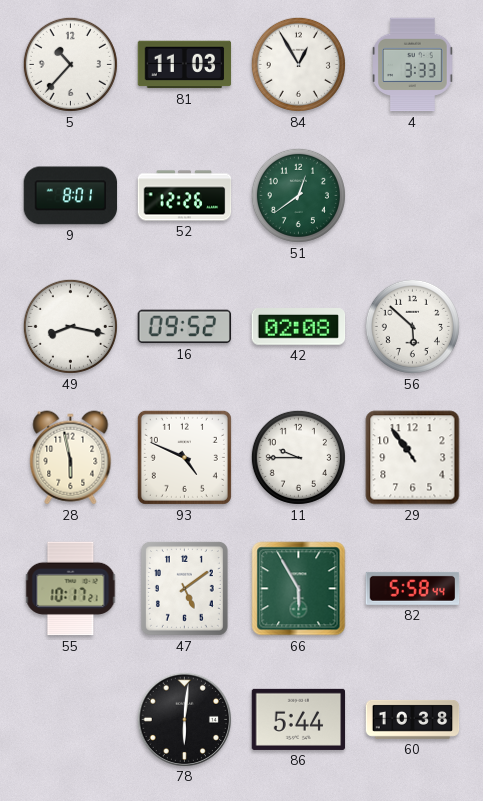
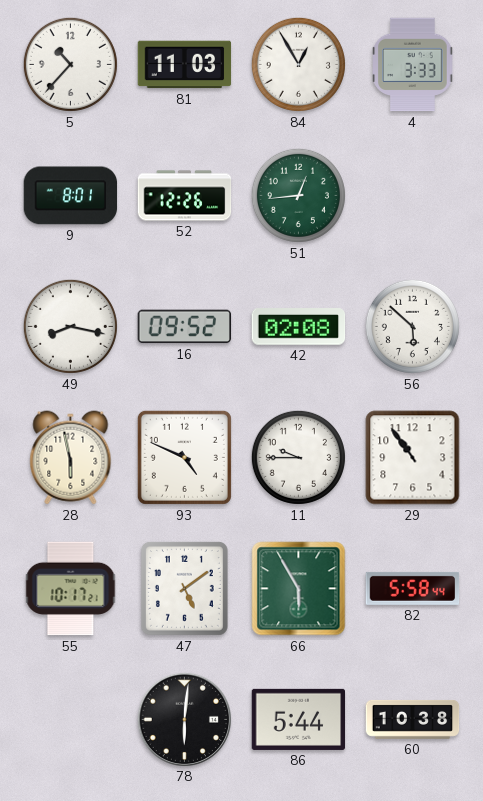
51: 12:39 -> 12:44
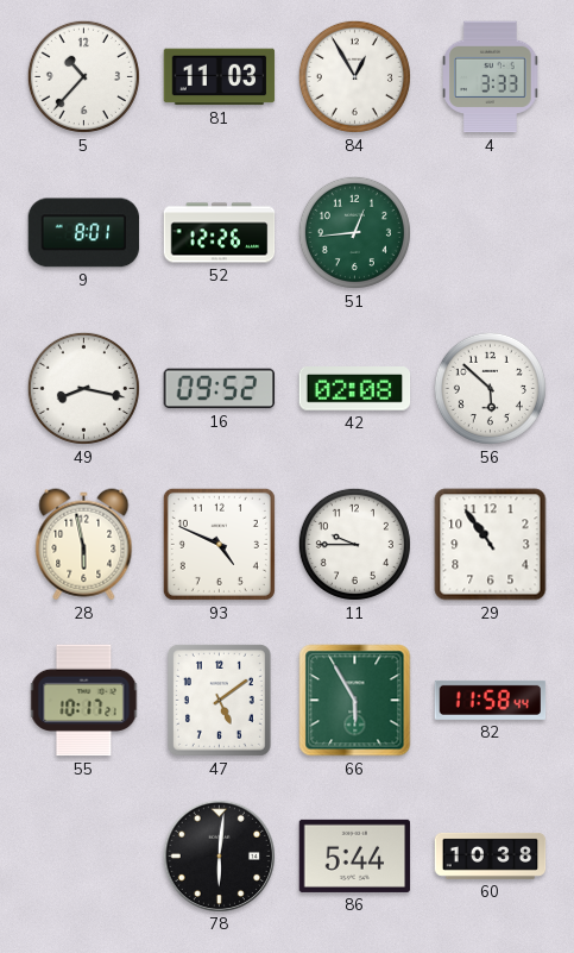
82: 5:58 -> 11:58
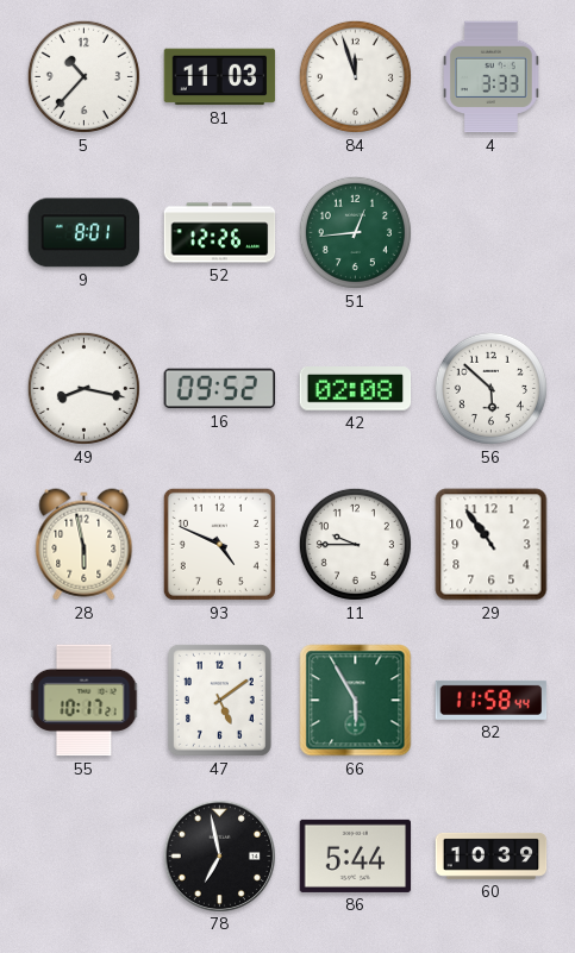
84: 12:55 -> 11:57
78: 6:01 -> 6:58
60: 10:38 -> 10:39
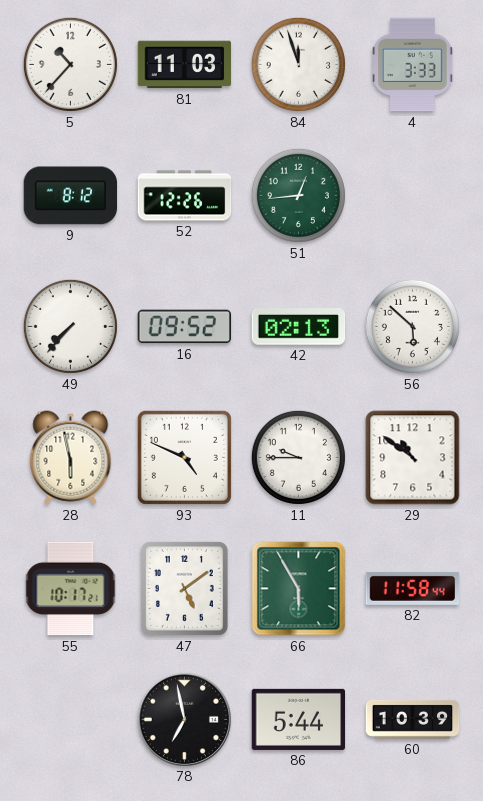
9: 8:01 -> 8:12
49: 8:17 -> 7:37
42: 02:08 -> 02:13
29: 10:54 -> 10:51
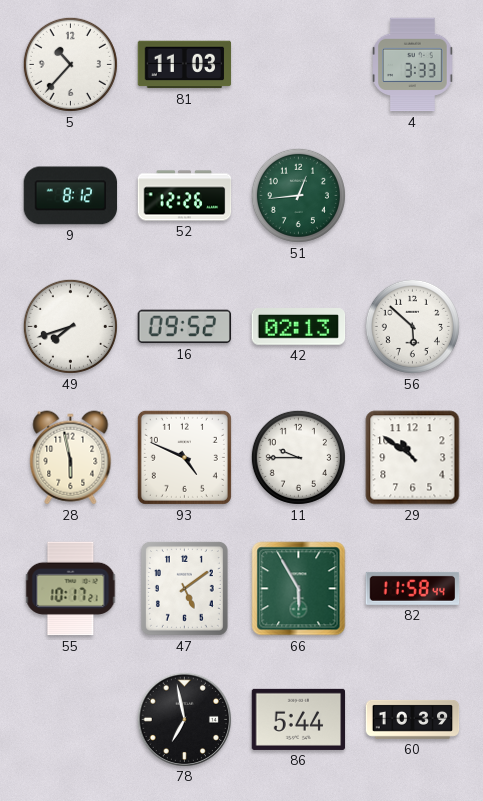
84: 11:57 -> none
49: 7:37 -> 7:42
